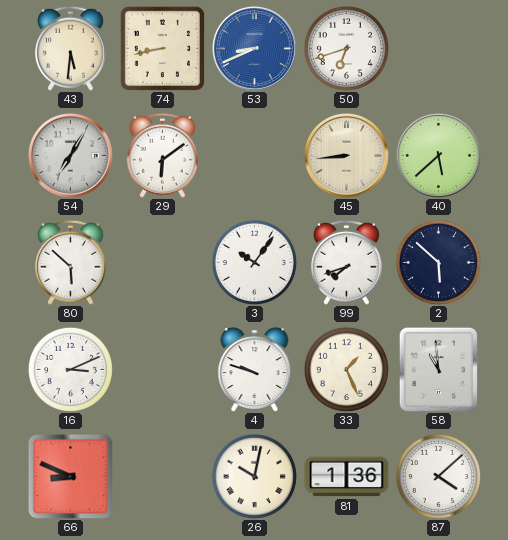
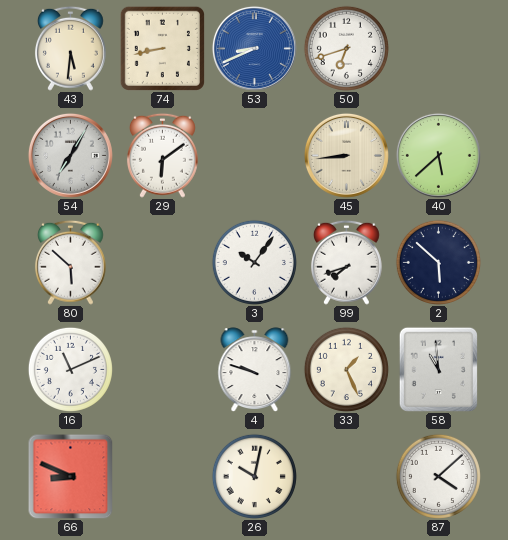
16: 3:11 -> 11:11
81: 1:36 -> none
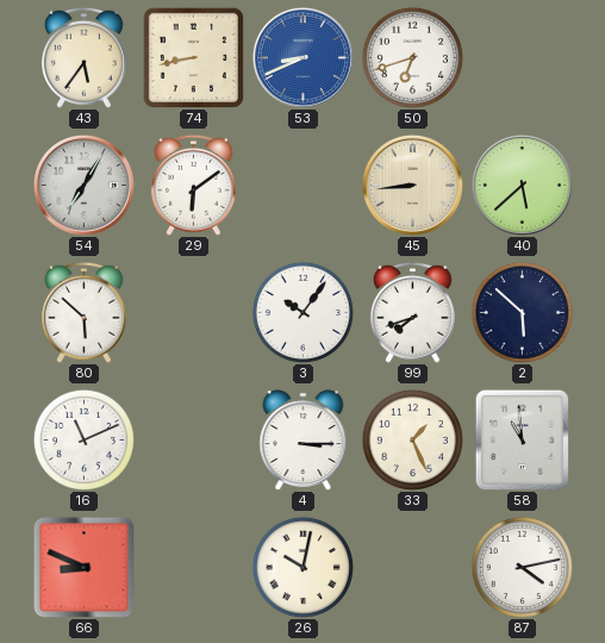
43: 5:31 -> 5:36
4: 9:48 -> 3:15
87: 4:08 -> 4:13
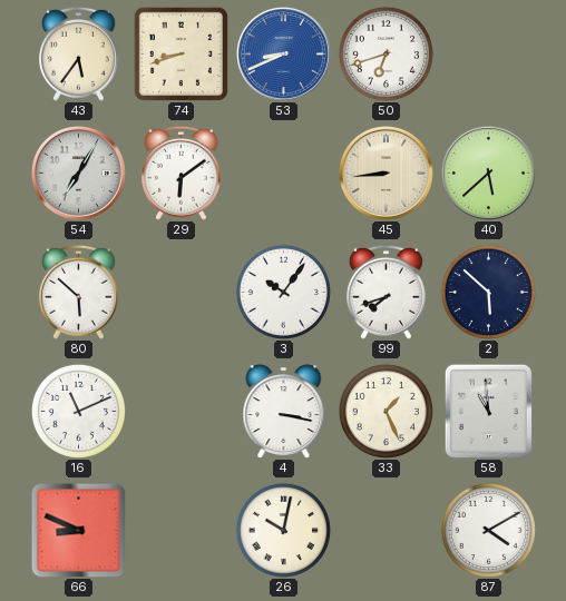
74: 8:43 -> 8:42
4: 3:15 -> 3:17
87: 4:13 -> 4:10
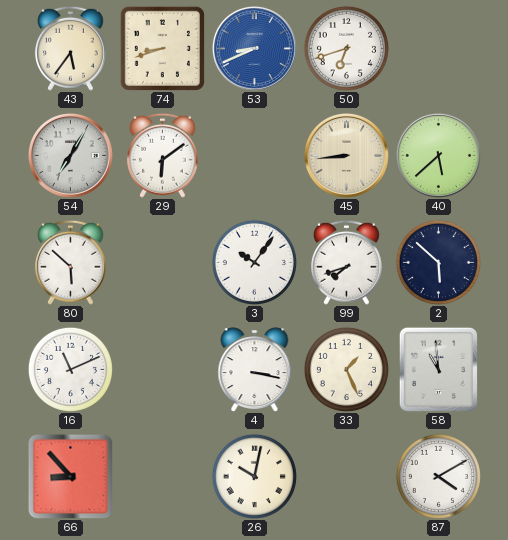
66: 8:49 -> 8:53
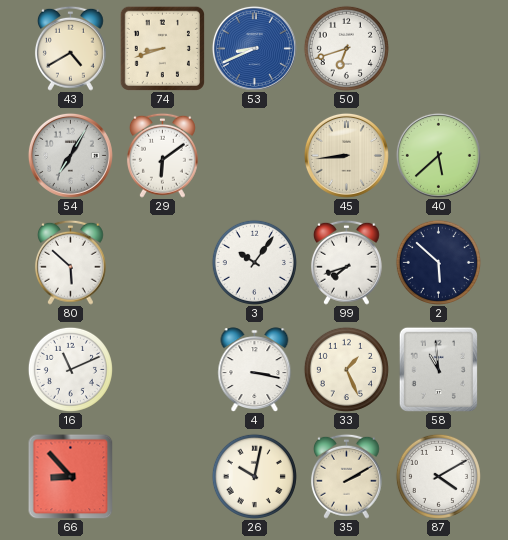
43: 5:36 -> 4:40
35: none -> 2:10
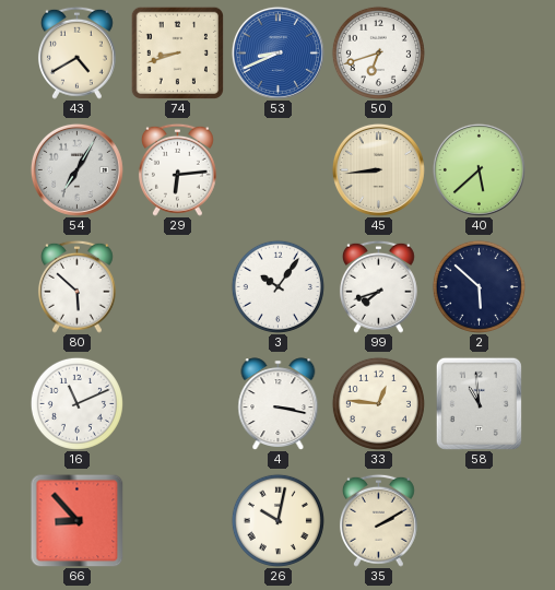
29: 6:09 -> 6:14
33: 1:26 -> 12:46
87: 4:10 -> none
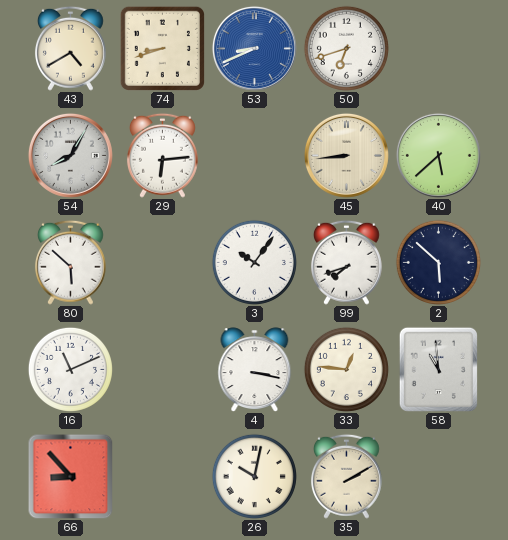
54: 7:05 -> 8:05
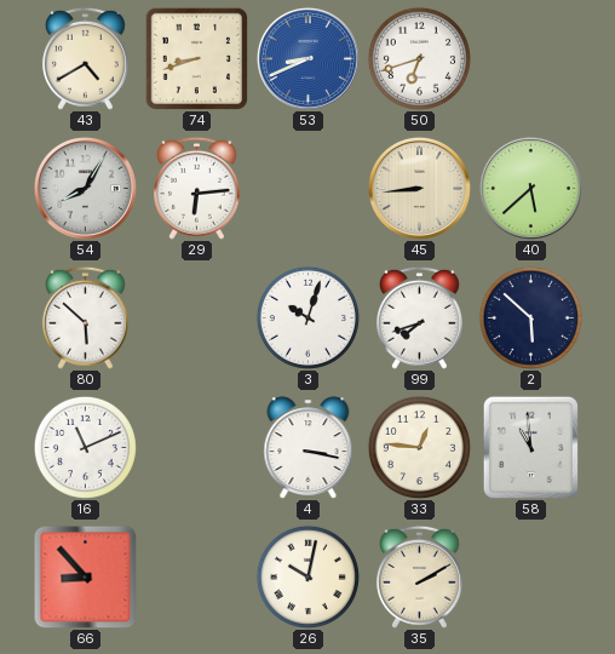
3: 10:06 -> 10:03
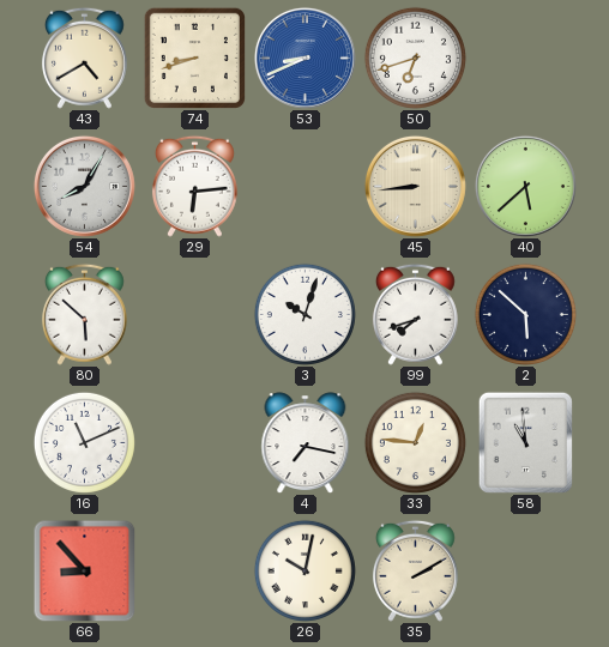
4: 3:17 -> 7:17
